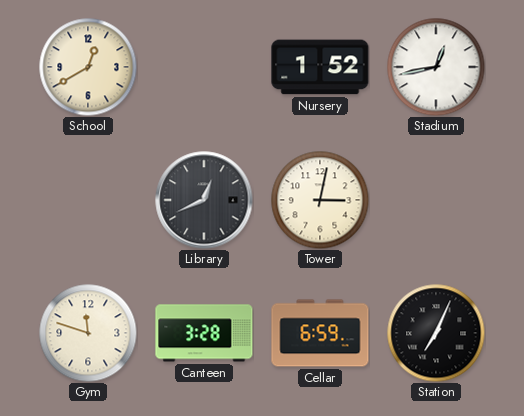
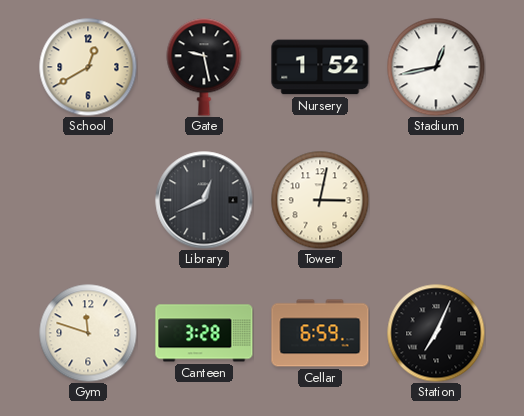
Gate: none -> 9:28
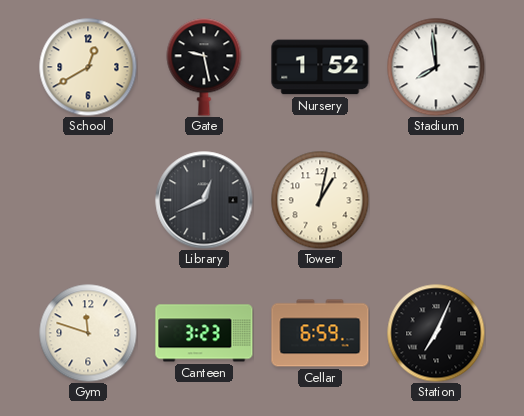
Stadium: 12:43 -> 7:59
Tower: 3:02 -> 1:02
Canteen: 3:28 -> 3:23
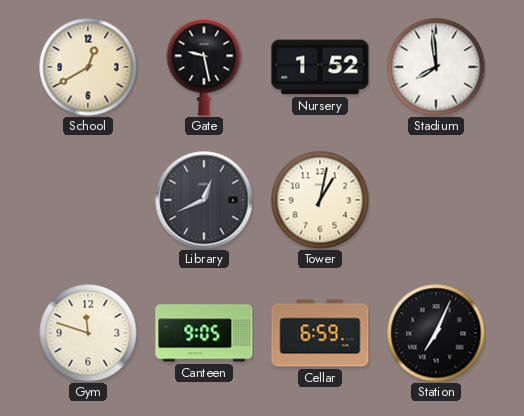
Canteen: 3:23 -> 9:05
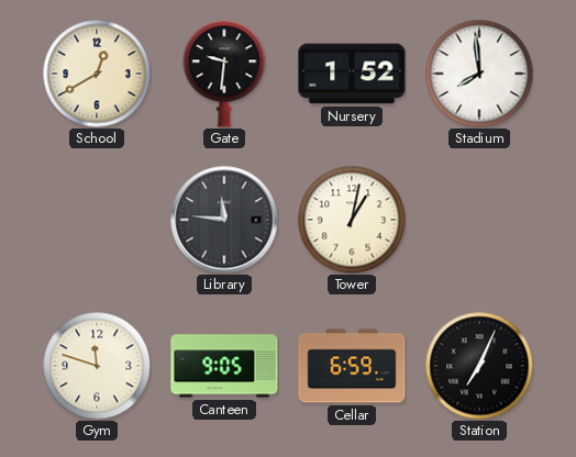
Gate: 9:28 -> 9:31
Library: 12:41 -> 11:46
